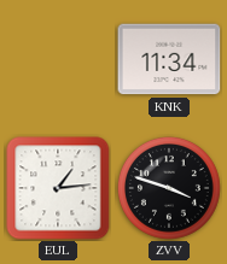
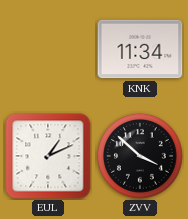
EUL: 1:14 -> 1:11
ZVV: 3:48 -> 3:52
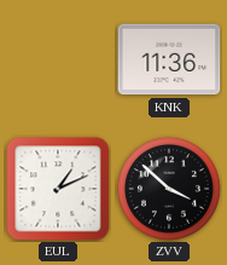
KNK: 11:34 -> 11:36
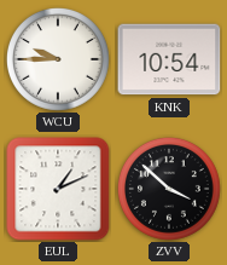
WCU: none -> 9:45
KNK: 11:36 -> 10:54
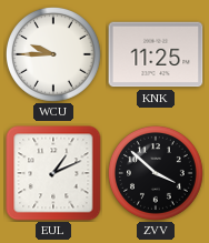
KNK: 10:54 -> 11:25
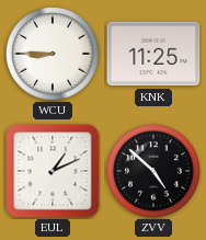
WCU: 9:45 -> 8:45
ZVV: 3:52 -> 4:52
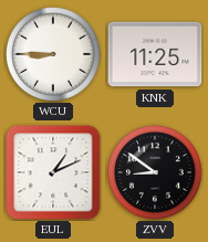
ZVV: 4:52 -> 8:51
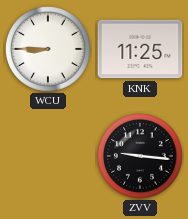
EUL: 1:11 -> none
ZVV: 8:51 -> 9:16
